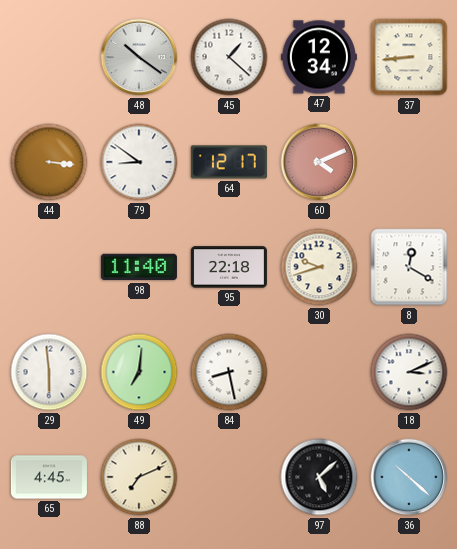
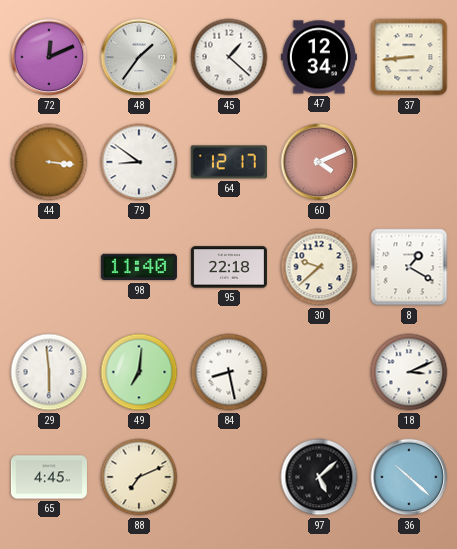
72: none -> 12:11
48: 10:21 -> 1:36
30: 9:42 -> 9:38
8: 12:20 -> 1:20
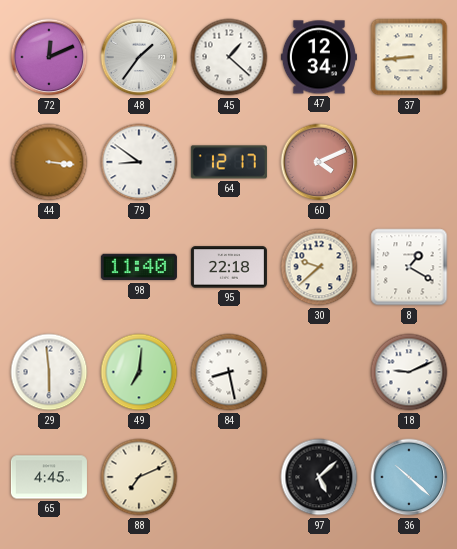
18: 3:11 -> 9:11
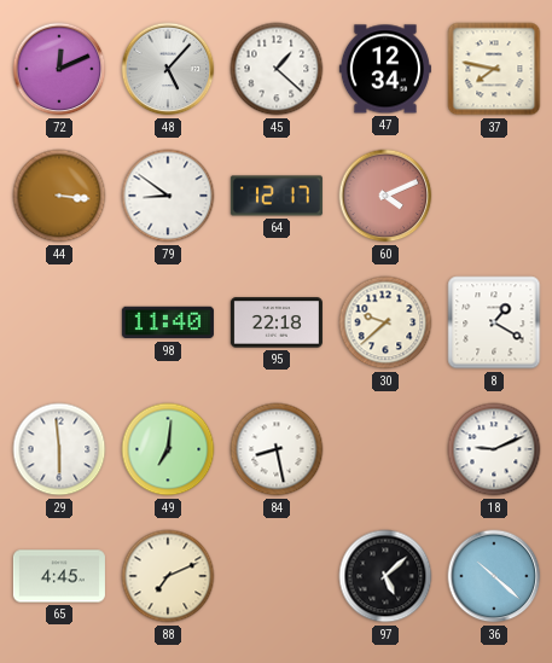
48: 1:36 -> 5:07
37: 8:44 -> 7:47
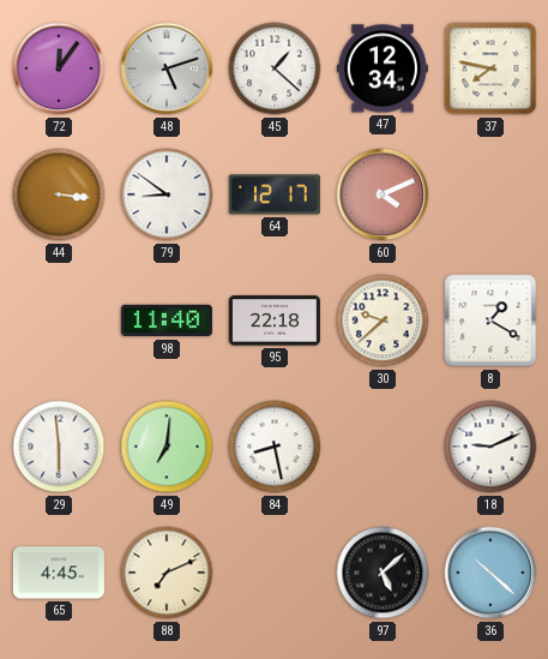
72: 12:11 -> 12:06
48: 5:07 -> 5:12
